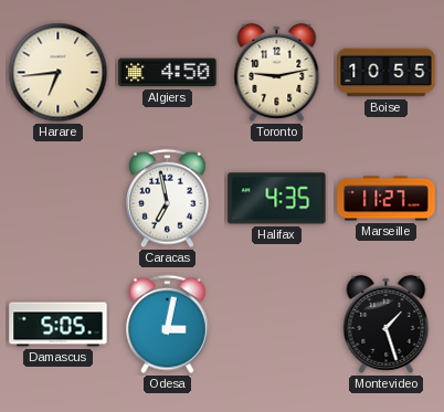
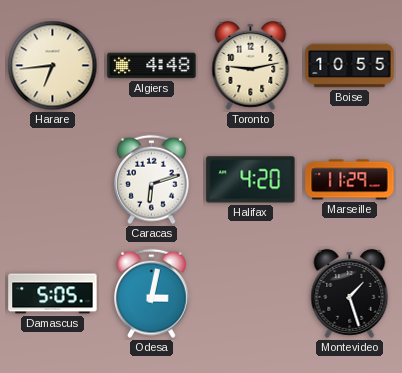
Algiers: 4:50 -> 4:48
Caracas: 6:58 -> 6:12
Halifax: 4:35 -> 4:20
Marseille: 11:27 -> 11:29
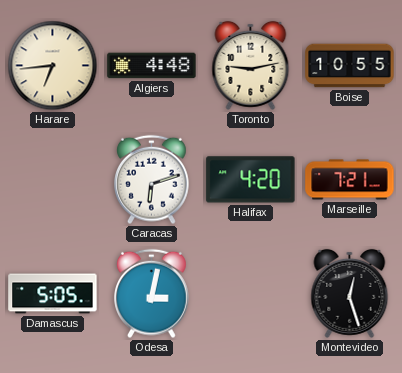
Marseille: 11:29 -> 7:21
Montevideo: 1:27 -> 12:27
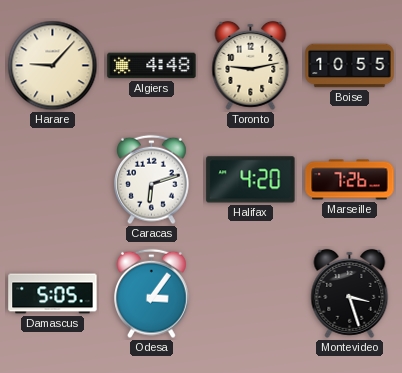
Harare: 6:44 -> 9:07
Marseille: 7:21 -> 7:26
Odesa: 3:02 -> 3:06
Montevideo: 12:27 -> 3:27
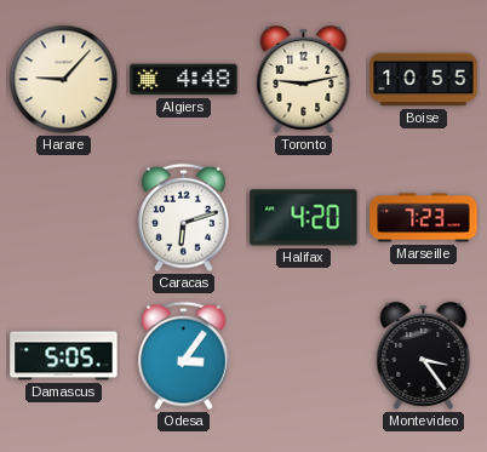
Marseille: 7:26 -> 7:23
Montevideo: 3:27 -> 3:24
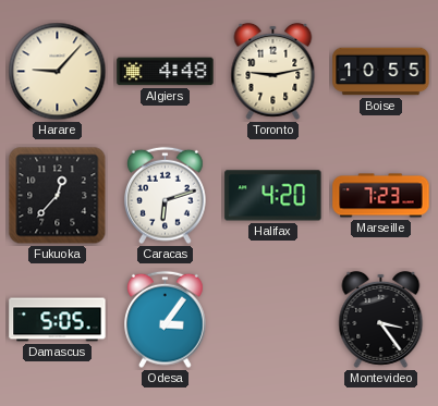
Fukuoka: none -> 12:37
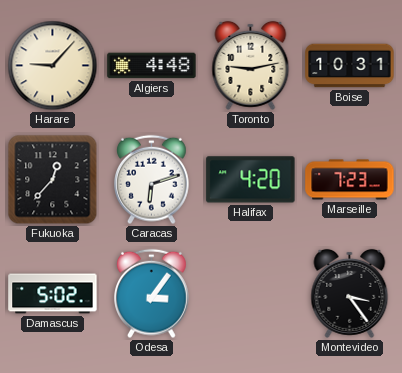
Boise: 10:55 -> 10:31
Damascus: 5:05 -> 5:02
